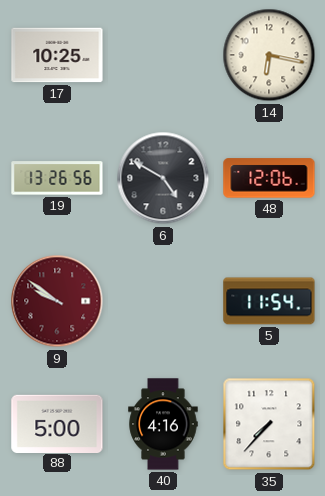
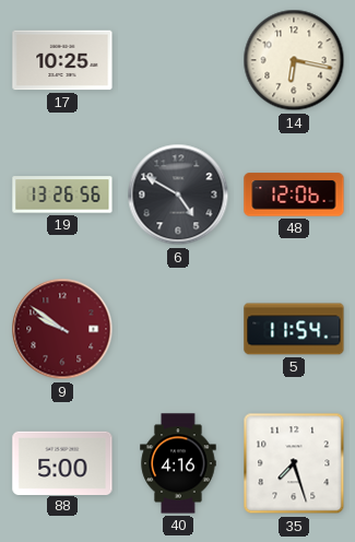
35: 7:37 -> 7:27
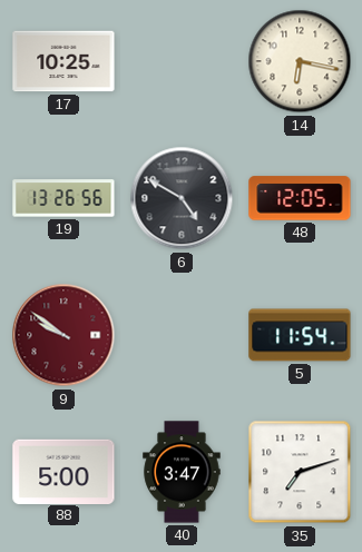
48: 12:06 -> 12:05
40: 4:16 -> 3:47
35: 7:27 -> 7:12
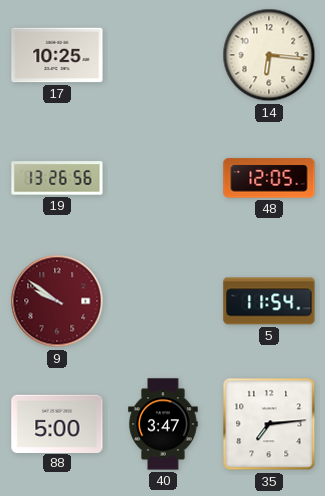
14: 6:17 -> 6:16
6: 4:50 -> none
35: 7:12 -> 7:14
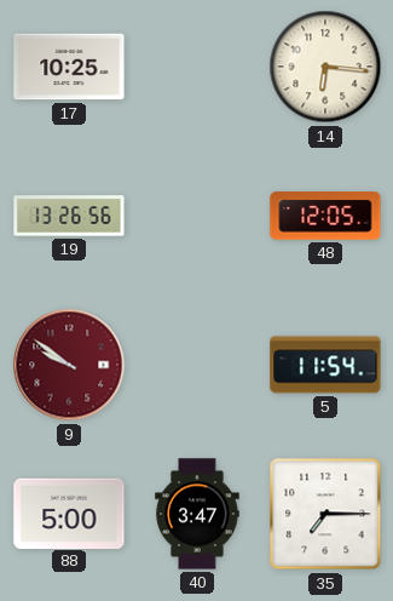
35: 7:14 -> 7:15
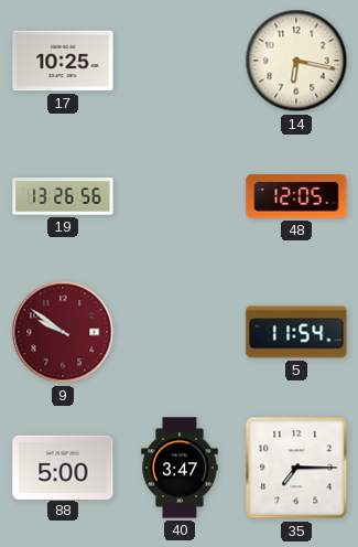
14: 6:16 -> 6:17
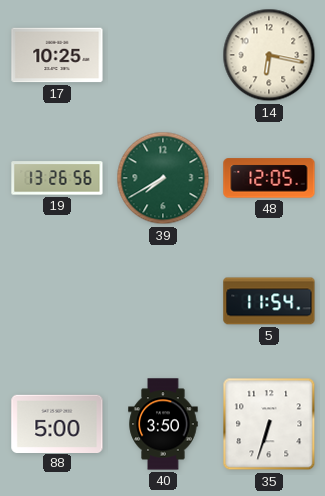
39: none -> 7:40
9: 9:51 -> none
40: 3:47 -> 3:50
35: 7:15 -> 6:33
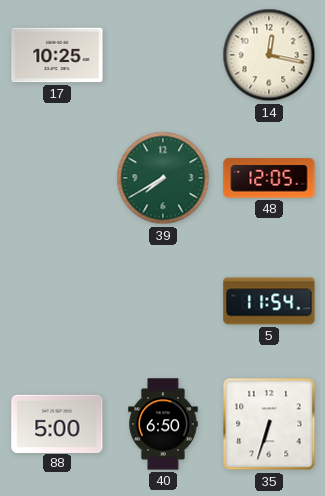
14: 6:17 -> 12:17
19: 13:26 -> none
40: 3:50 -> 6:50
